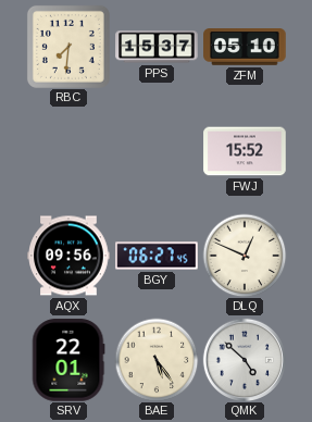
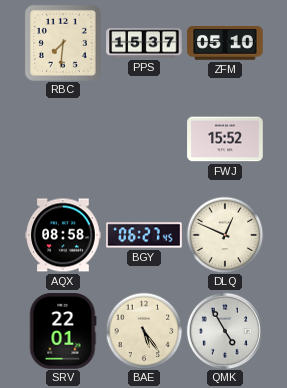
AQX: 09:56 -> 08:58
QMK: 4:52 -> 4:55
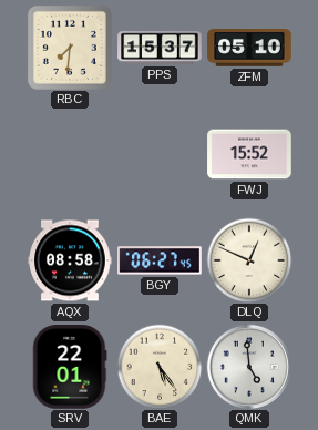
QMK: 4:55 -> 4:59
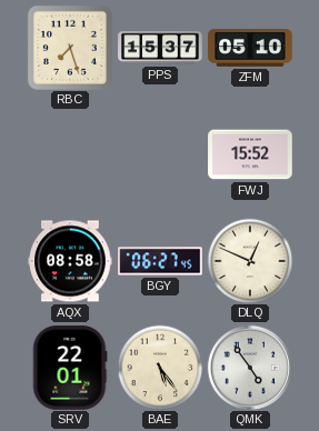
RBC: 7:31 -> 7:27
QMK: 4:59 -> 4:54
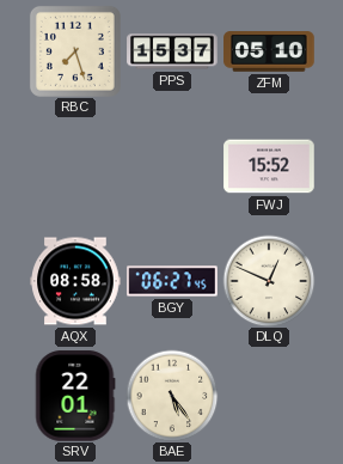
QMK: 4:54 -> none
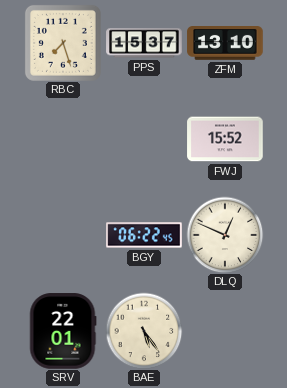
ZFM: 05:10 -> 13:10
AQX: 08:58 -> none
BGY: 06:27 -> 06:22
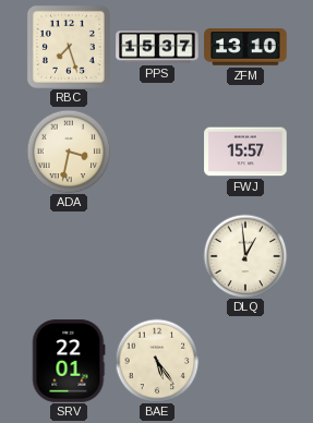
ADA: none -> 3:32
FWJ: 15:52 -> 15:57
BGY: 06:22 -> none
DLQ: 12:49 -> 12:59
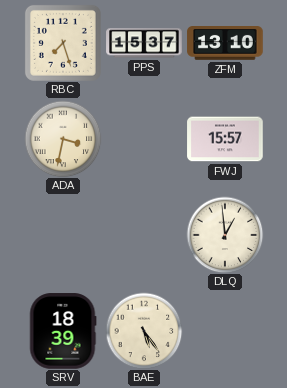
SRV: 22:01 -> 18:39
